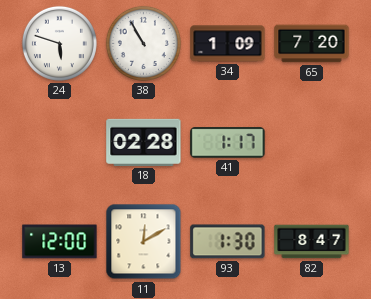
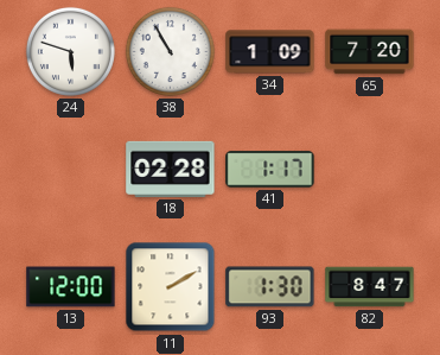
11: 12:10 -> 2:10
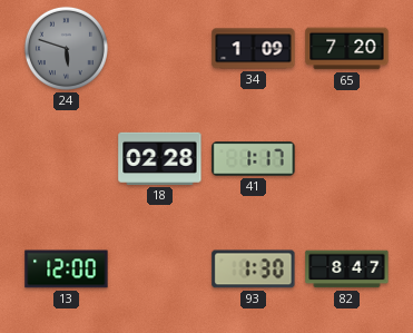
24 dial: white -> grey
38: 10:55 -> none
11: 2:10 -> none
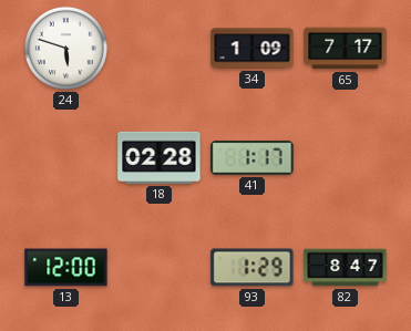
24 dial: grey -> white
65: 7:20 -> 7:17
93: 1:30 -> 1:29
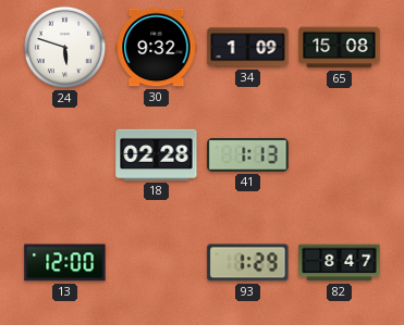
30: none -> 9:32
65: 7:17 -> 15:08
41: 1:17 -> 1:13
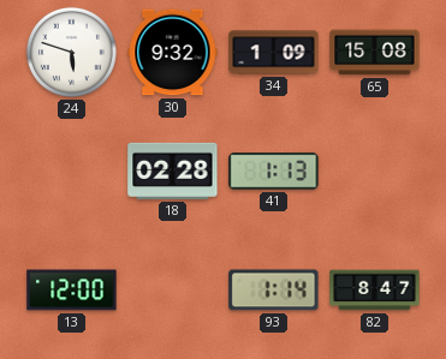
93: 1:29 -> 1:14
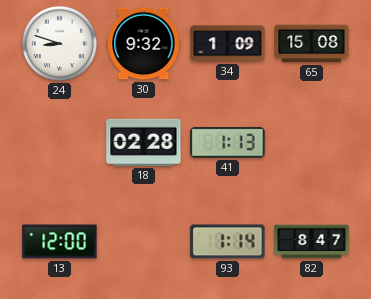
24: 5:48 -> 8:48
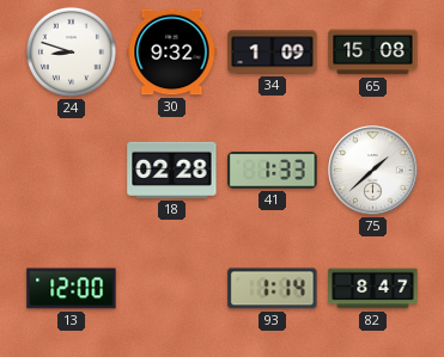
41: 1:13 -> 1:33
75: none -> 1:38
